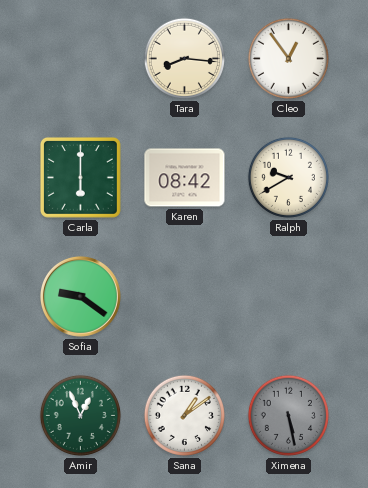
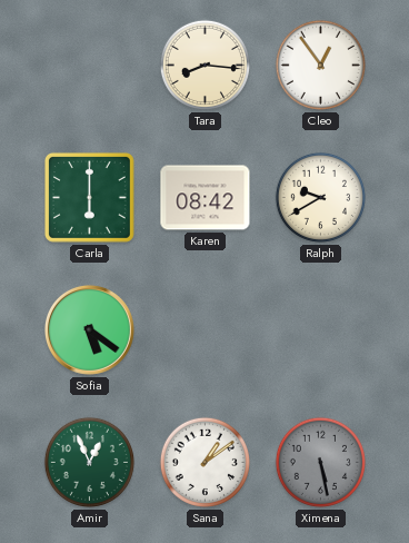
Sofia: 9:21 -> 5:21
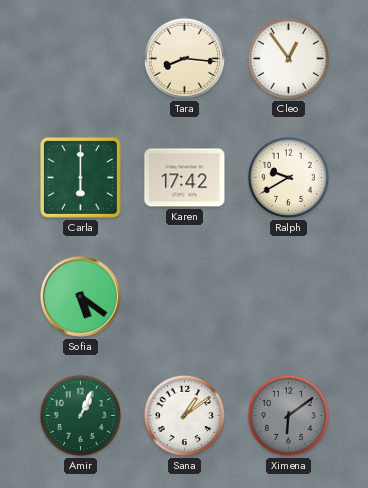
Karen: 08:42 -> 17:42
Amir: 12:56 -> 1:04
Ximena: 5:28 -> 6:09
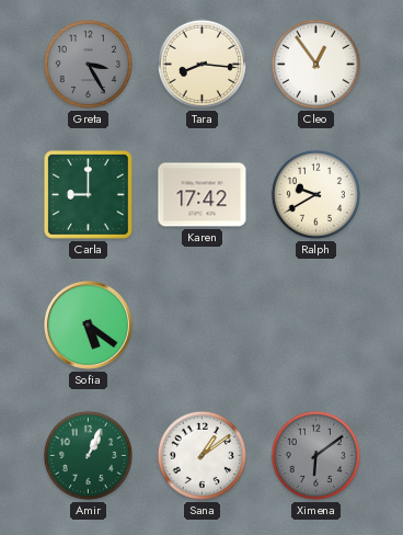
Greta: none -> 3:25
Carla: 6:00 -> 9:00
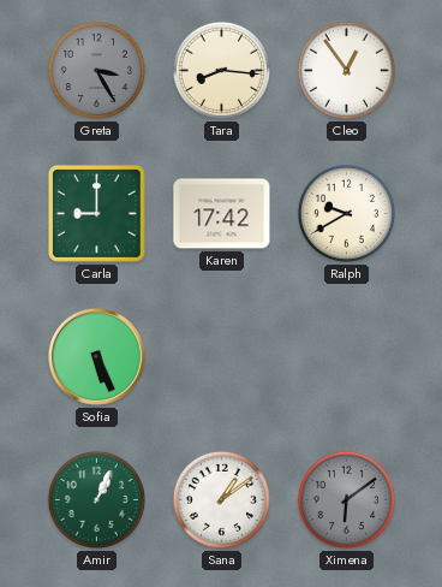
Sofia: 5:21 -> 5:26
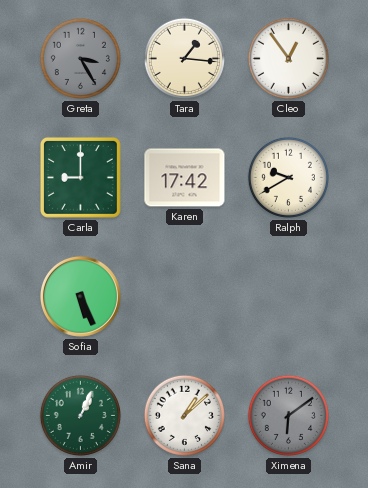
Tara: 8:16 -> 1:16
Sana: 1:09 -> 1:08
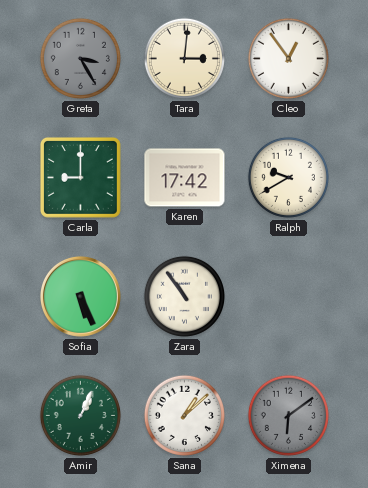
Tara: 1:16 -> 3:01
Zara: none -> 10:54
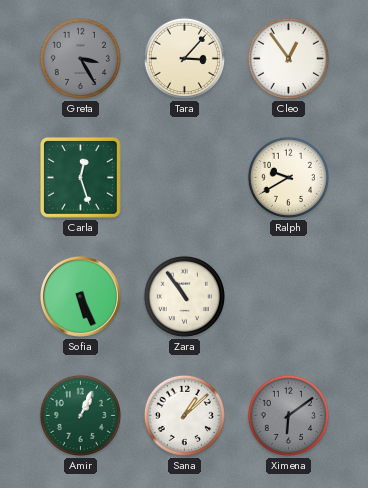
Tara: 3:01 -> 3:07
Carla: 9:00 -> 12:27
Karen: 17:42 -> none
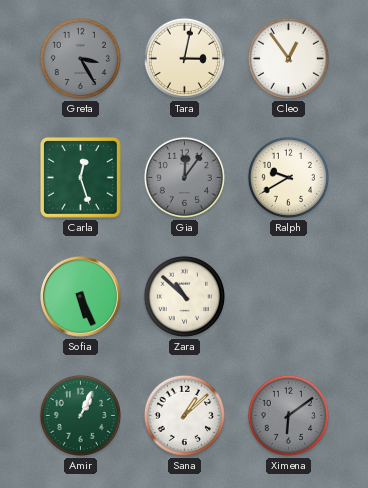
Tara: 3:07 -> 3:02
Gia: none -> 12:06
Zara: 10:54 -> 10:52
